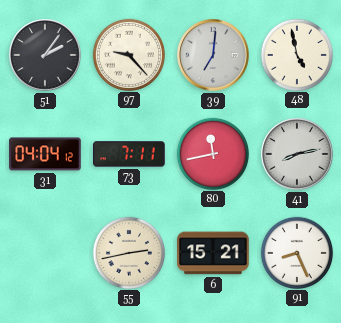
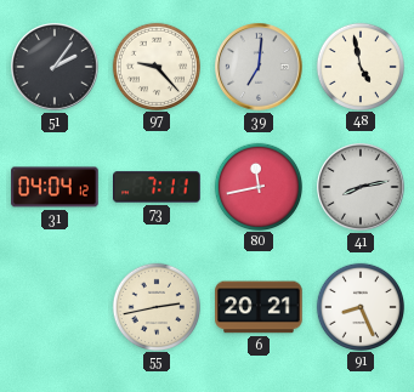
6: 15:21 -> 20:21
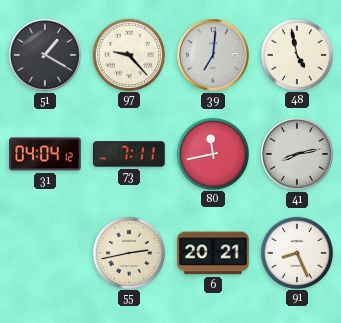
51: 2:06 -> 1:20
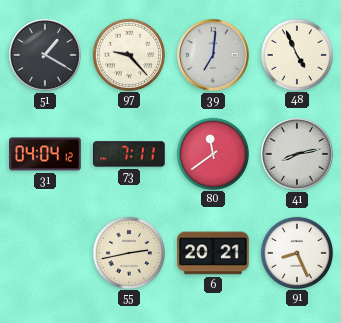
48: 4:58 -> 4:56
80: 11:43 -> 11:39
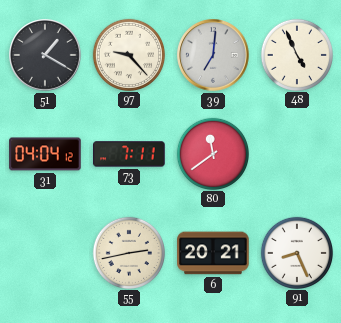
41: 8:13 -> none
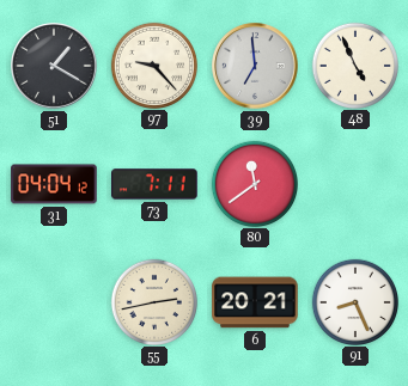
39: 7:01 -> 6:59
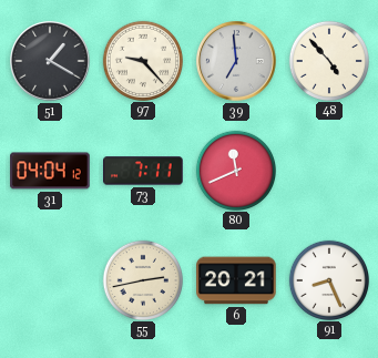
48: 4:56 -> 4:53
80: 11:39 -> 11:41
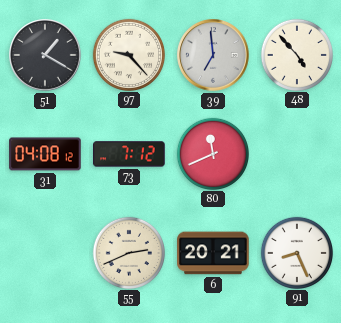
31: 04:04 -> 04:08
73: 7:11 -> 7:12
55: 2:43 -> 2:41
